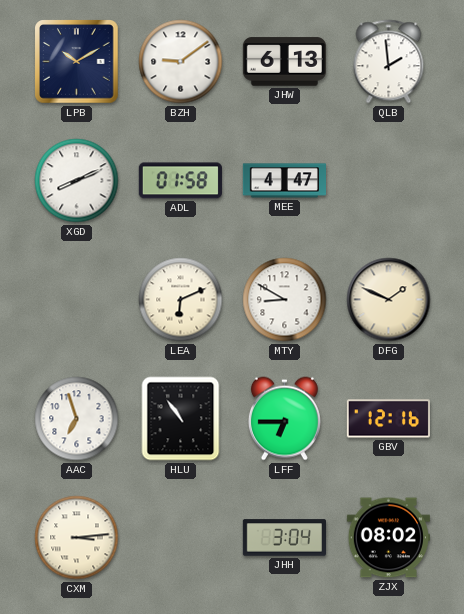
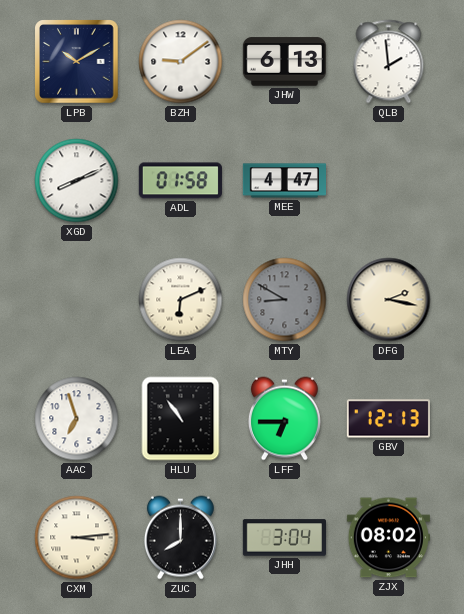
MTY dial: white -> grey
DFG: 1:49 -> 2:17
GBV: 12:16 -> 12:13
ZUC: none -> 8:00
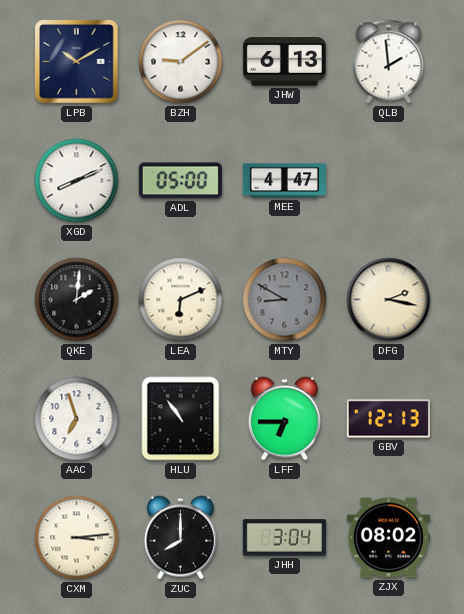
ADL: 01:58 -> 05:00
QKE: none -> 2:01
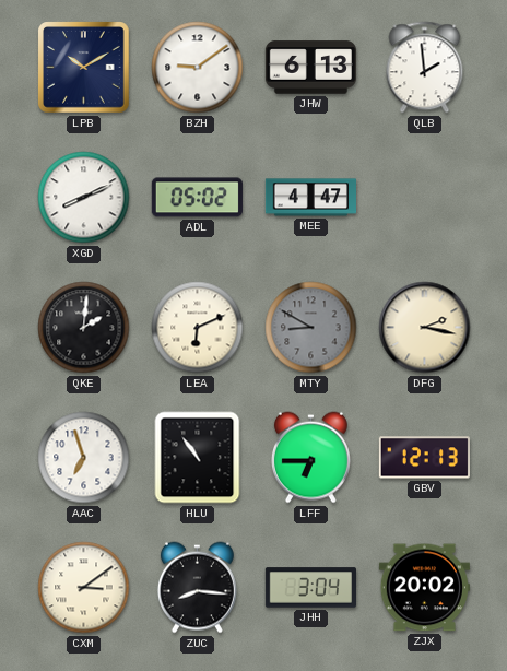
ADL: 05:00 -> 05:02
CXM: 3:14 -> 3:09
ZUC: 8:00 -> 8:16
ZJX: 08:02 -> 20:02
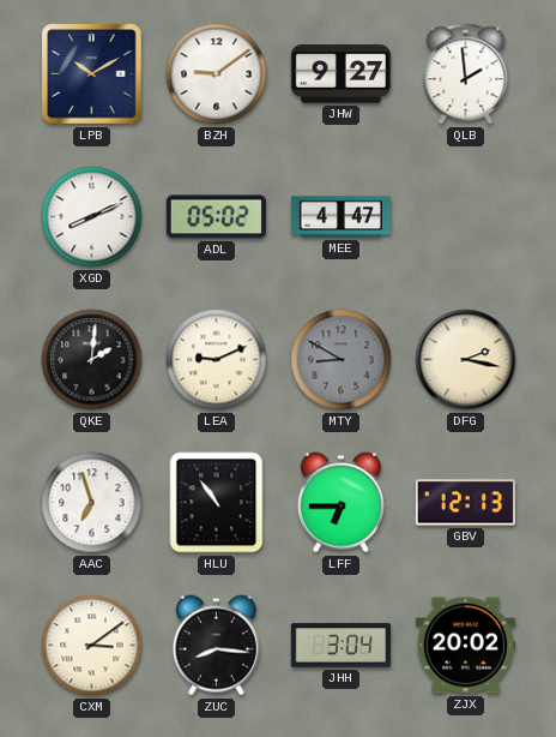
JHW: 6:13 -> 9:27
LEA: 6:11 -> 9:11
